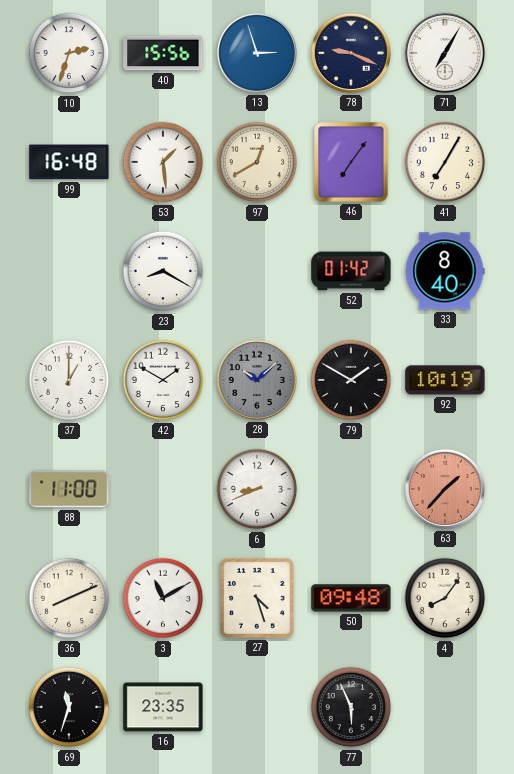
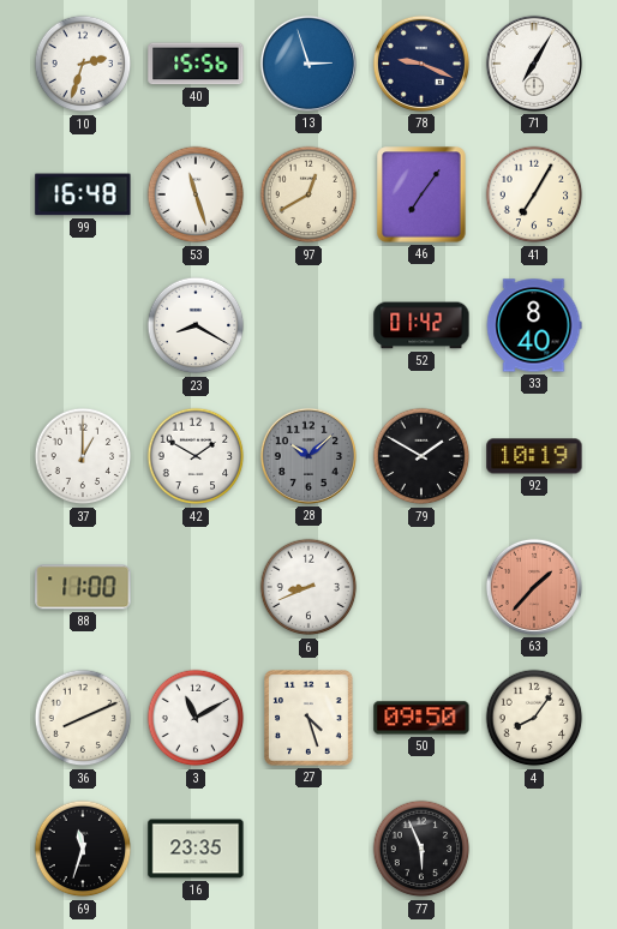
53: 1:29 -> 11:27
50: 09:48 -> 09:50
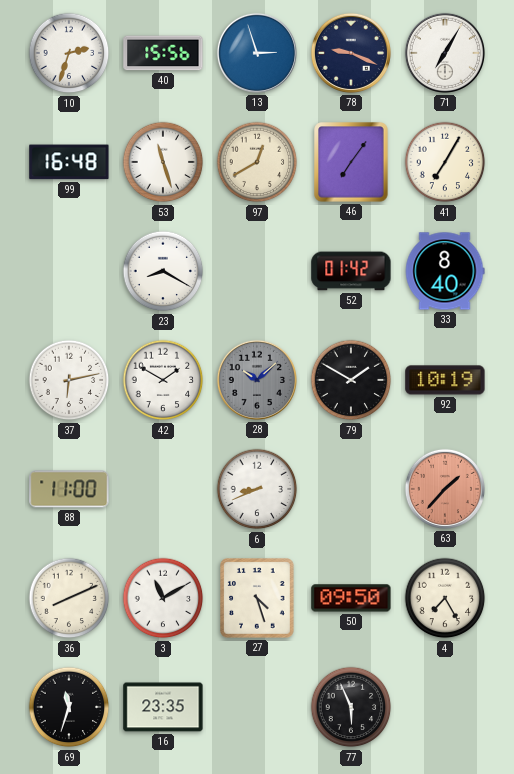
37: 1:00 -> 6:13
4: 8:06 -> 7:25
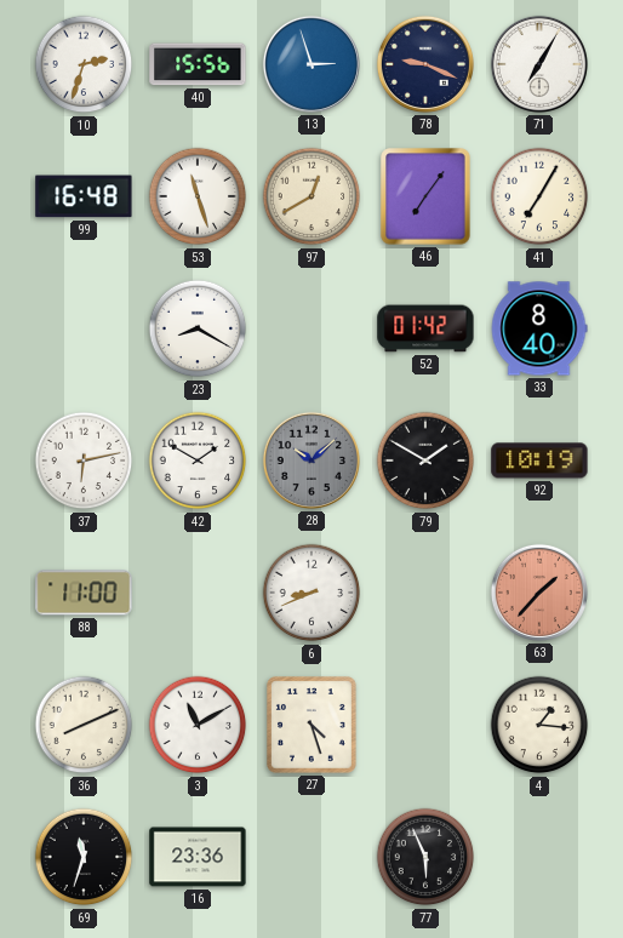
50: 09:50 -> none
4: 7:25 -> 1:16
16: 23:35 -> 23:36
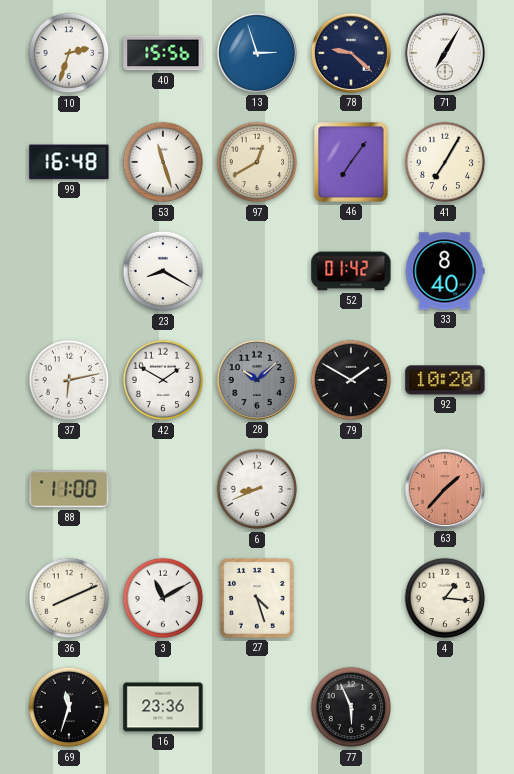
78: 9:19 -> 9:22
92: 10:19 -> 10:20
